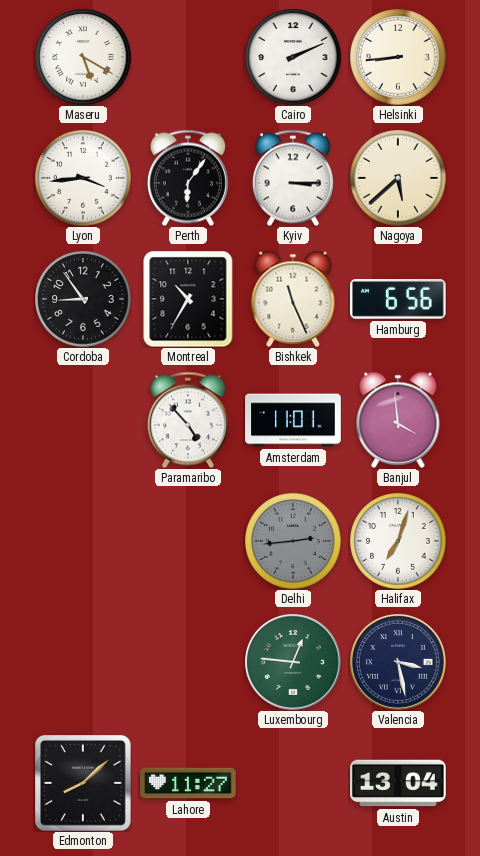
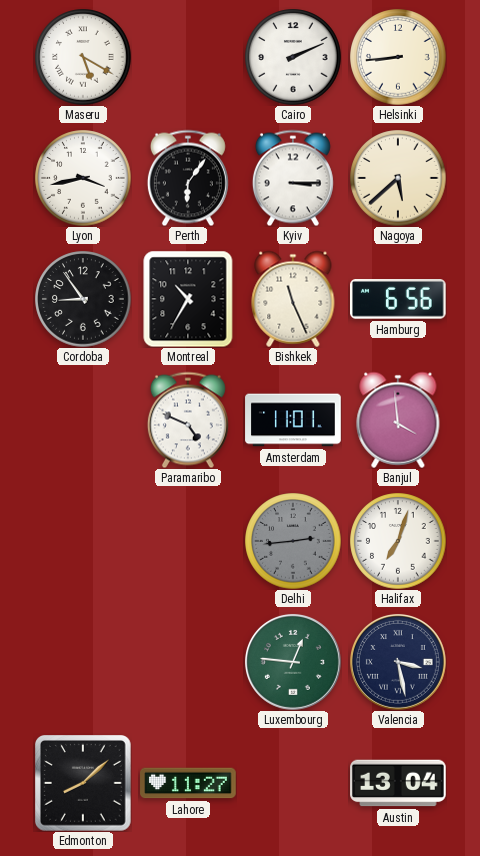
Lyon: 3:44 -> 3:43
Paramaribo: 4:53 -> 4:49
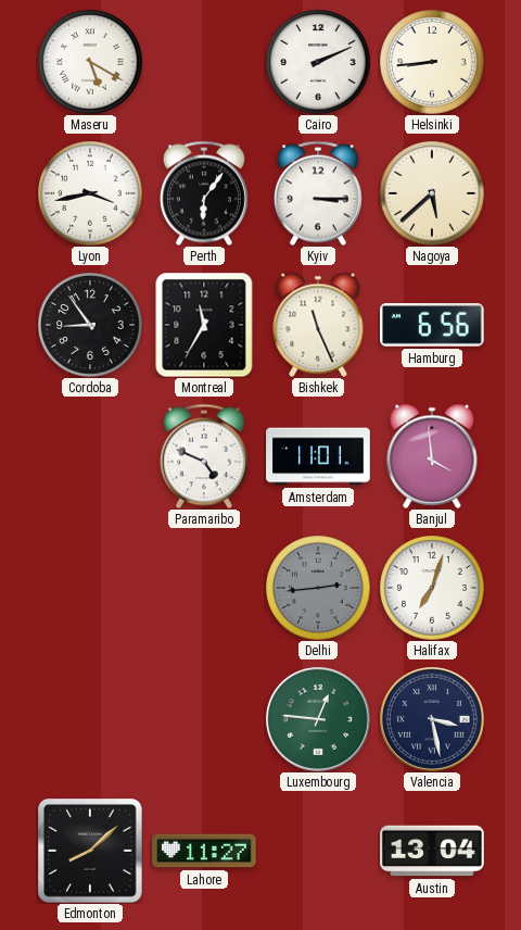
Montreal: 10:35 -> 11:35
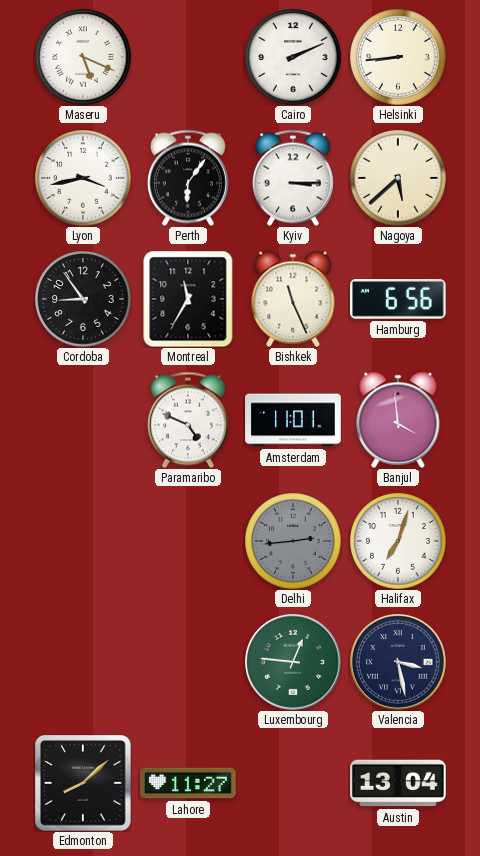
Maseru: 5:20 -> 5:19
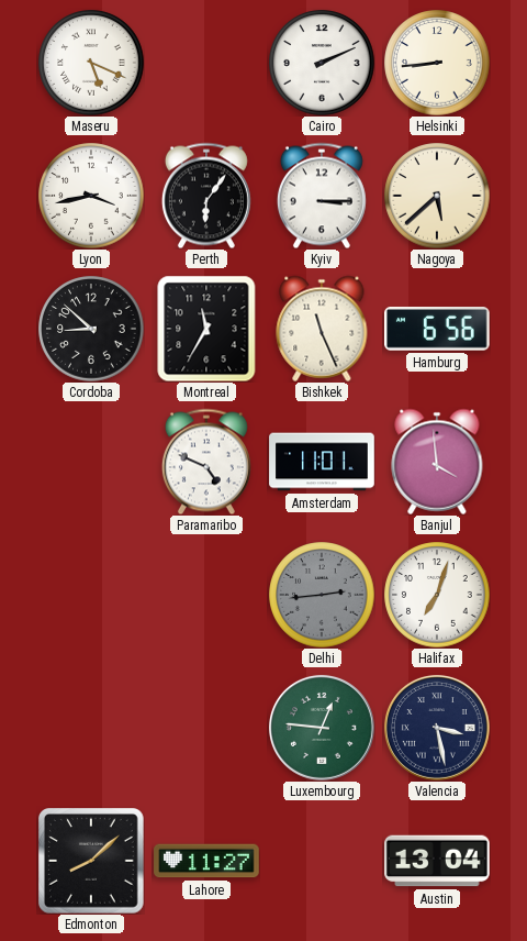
Cordoba: 8:54 -> 8:52
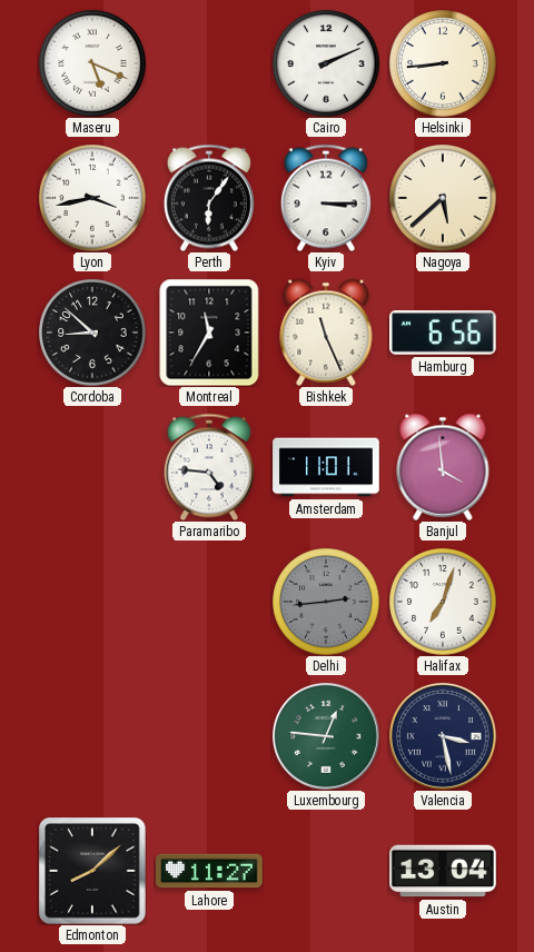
Paramaribo: 4:49 -> 4:46
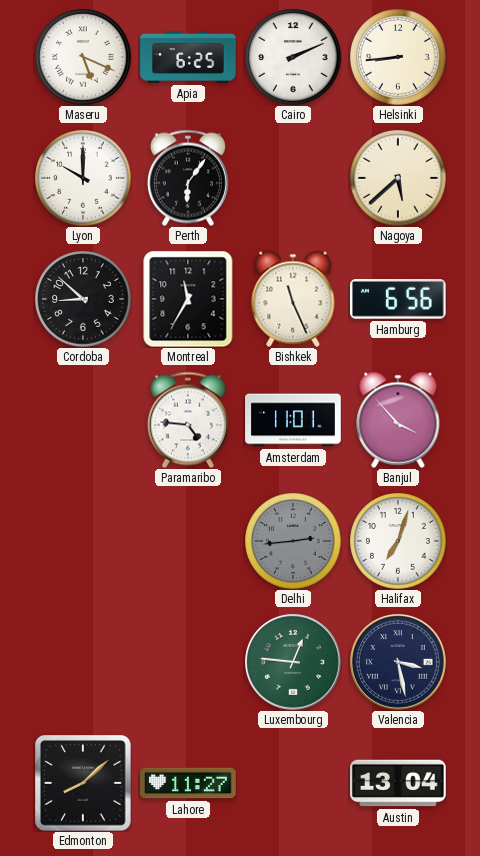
Apia: none -> 6:25
Lyon: 3:43 -> 10:00
Kyiv: 3:15 -> none
Banjul: 3:59 -> 3:53
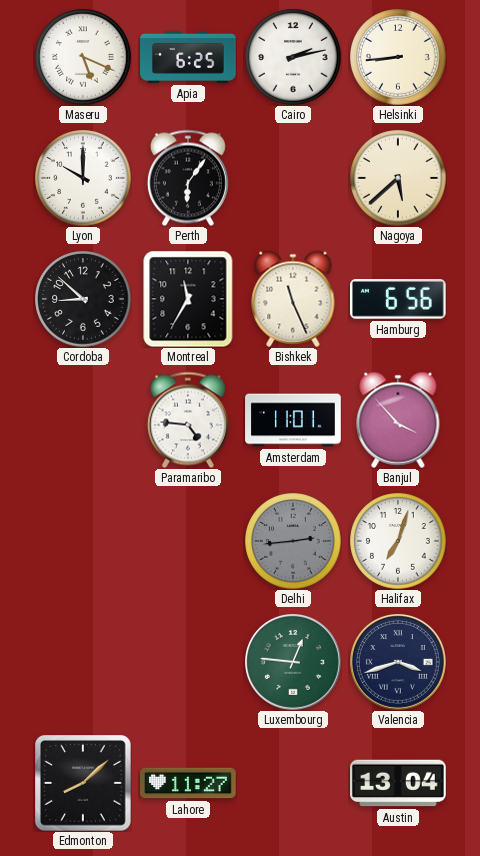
Cairo: 2:11 -> 2:13
Valencia: 3:28 -> 3:42
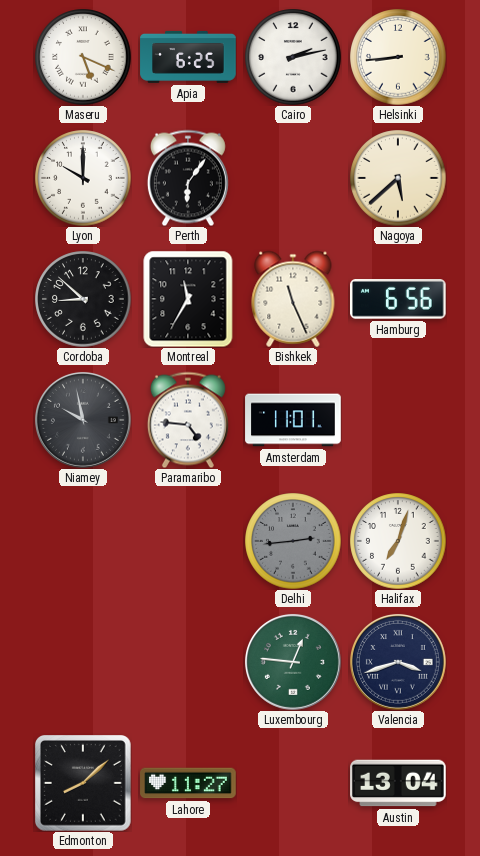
Niamey: none -> 9:58
Banjul: 3:53 -> none
